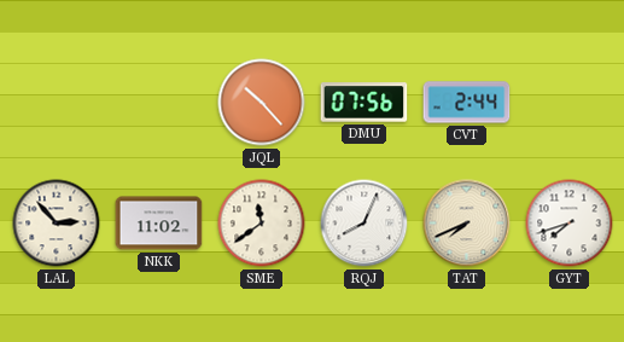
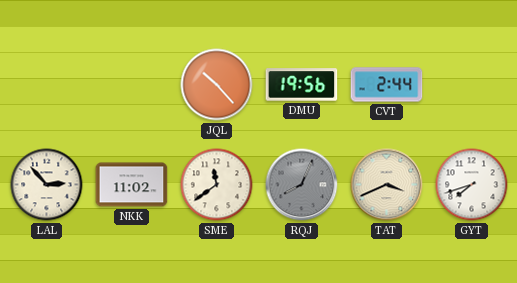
DMU: 07:56 -> 19:56
RQJ dial: white -> grey
TAT: 7:41 -> 3:41
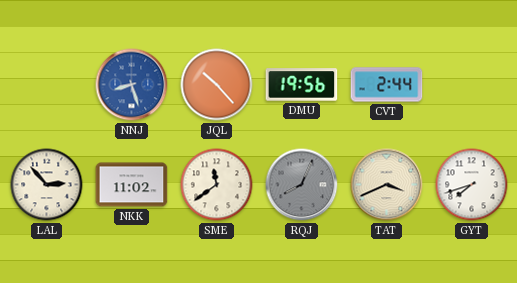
NNJ: none -> 8:27
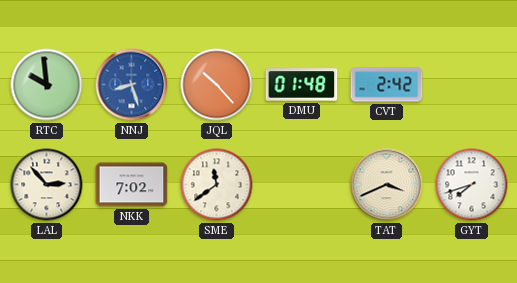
RTC: none -> 9:59
DMU: 19:56 -> 01:48
CVT: 2:44 -> 2:42
NKK: 11:02 -> 7:02
RQJ: 8:04 -> none
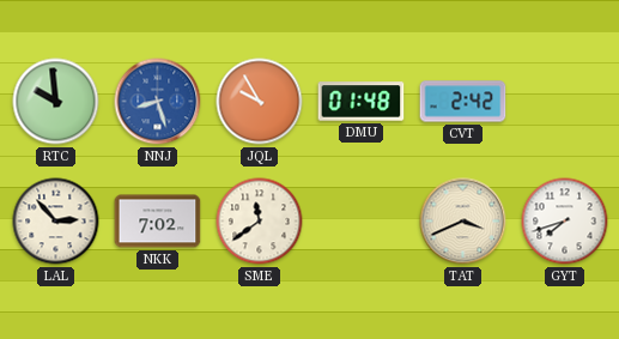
JQL: 10:23 -> 9:55
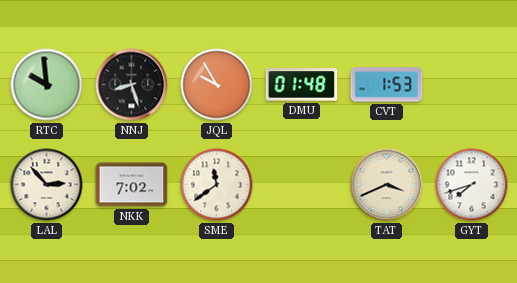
NNJ dial: blue -> black
CVT: 2:42 -> 1:53
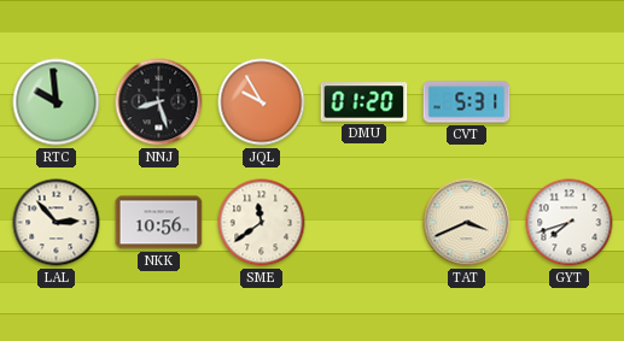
DMU: 01:48 -> 01:20
CVT: 1:53 -> 5:31
NKK: 7:02 -> 10:56
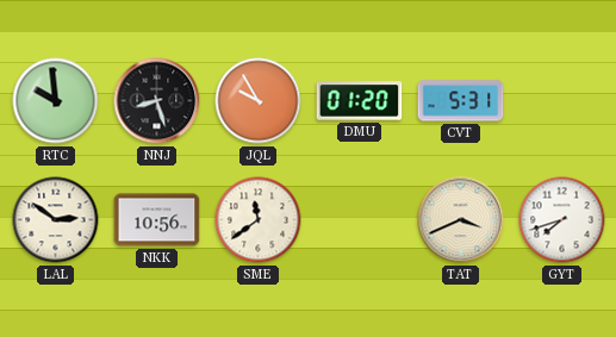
LAL: 2:53 -> 2:51
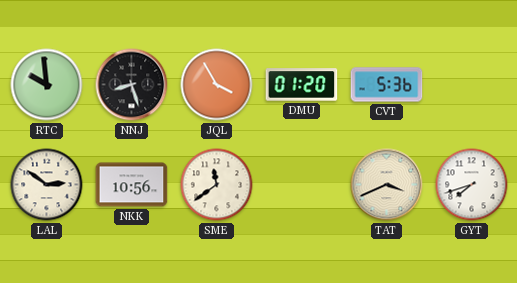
JQL: 9:55 -> 3:55
CVT: 5:31 -> 5:36
